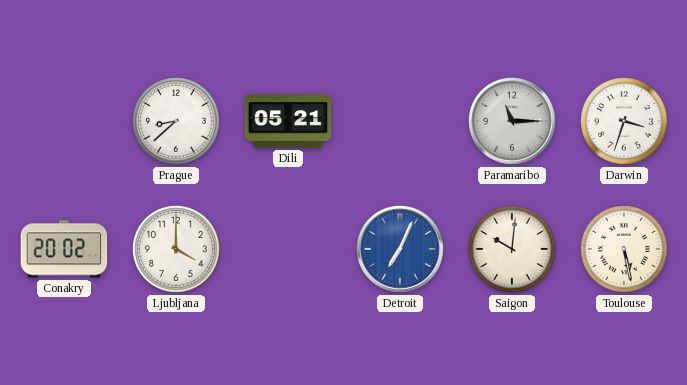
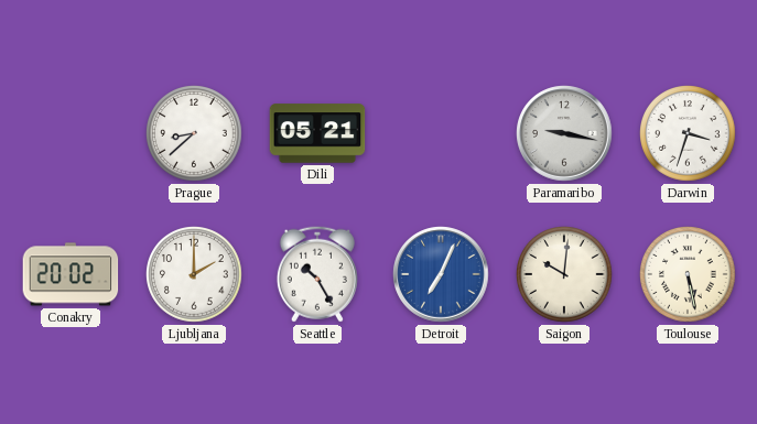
Paramaribo: 11:15 -> 9:17
Ljubljana: 4:00 -> 2:00
Seattle: none -> 10:25
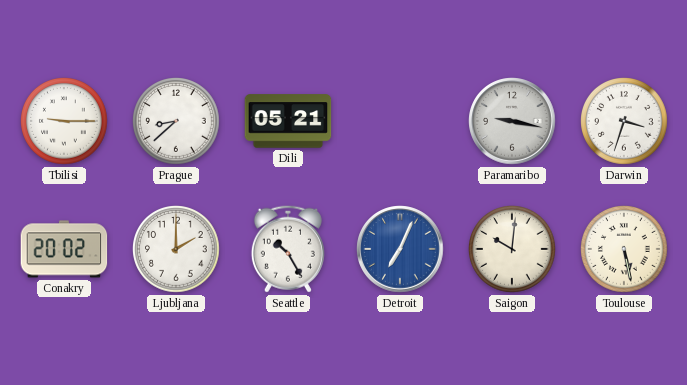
Tbilisi: none -> 9:15
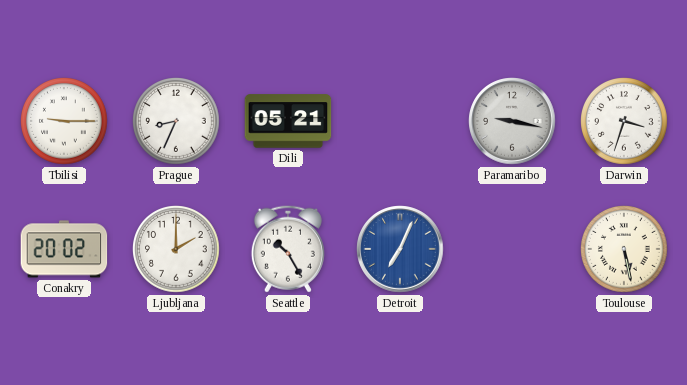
Prague: 8:38 -> 8:34
Saigon: 10:01 -> none
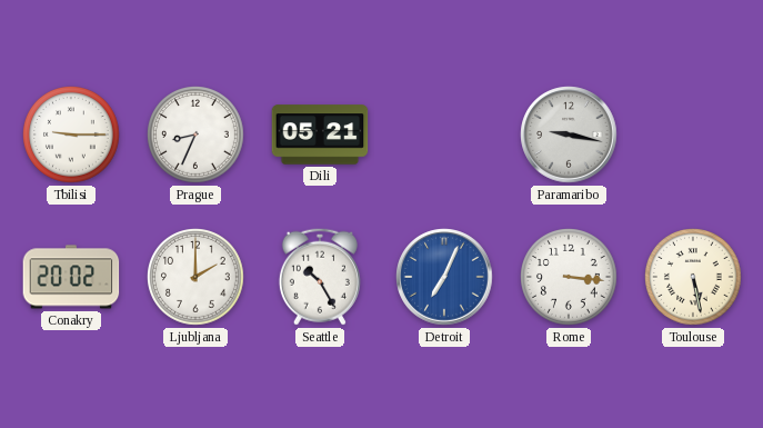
Darwin: 3:33 -> none
Rome: none -> 3:16
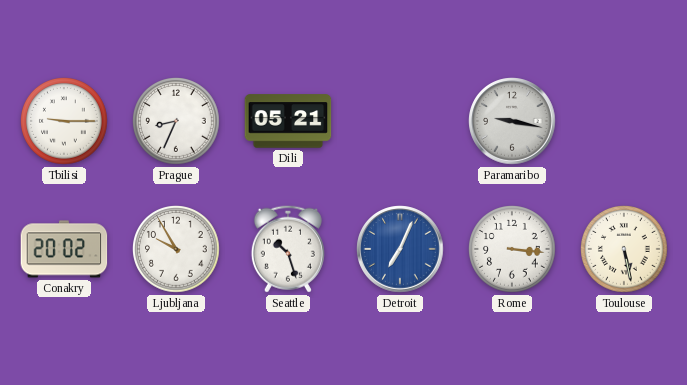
Ljubljana: 2:00 -> 9:55
Seattle: 10:25 -> 10:27
